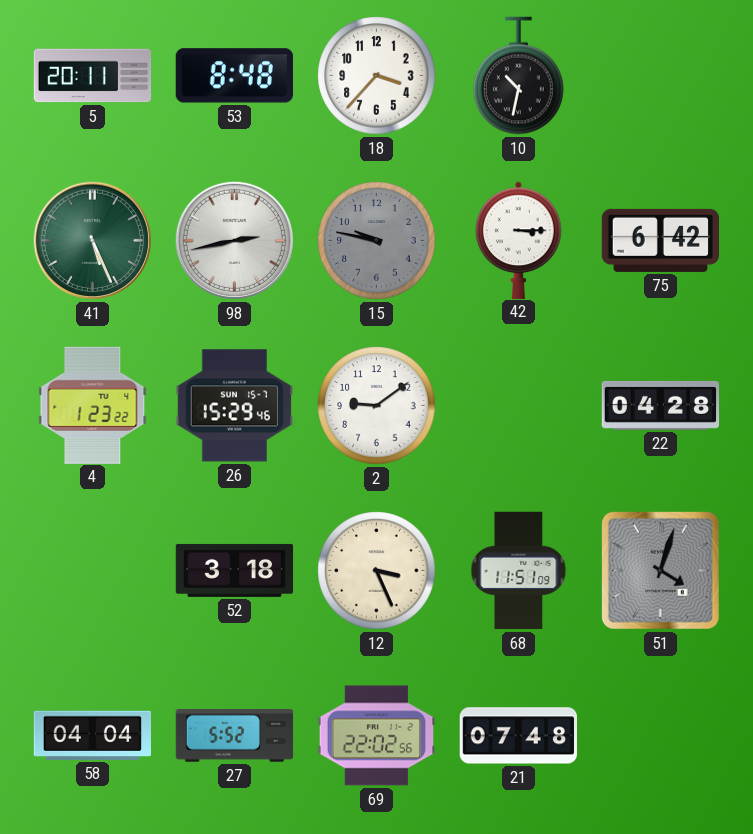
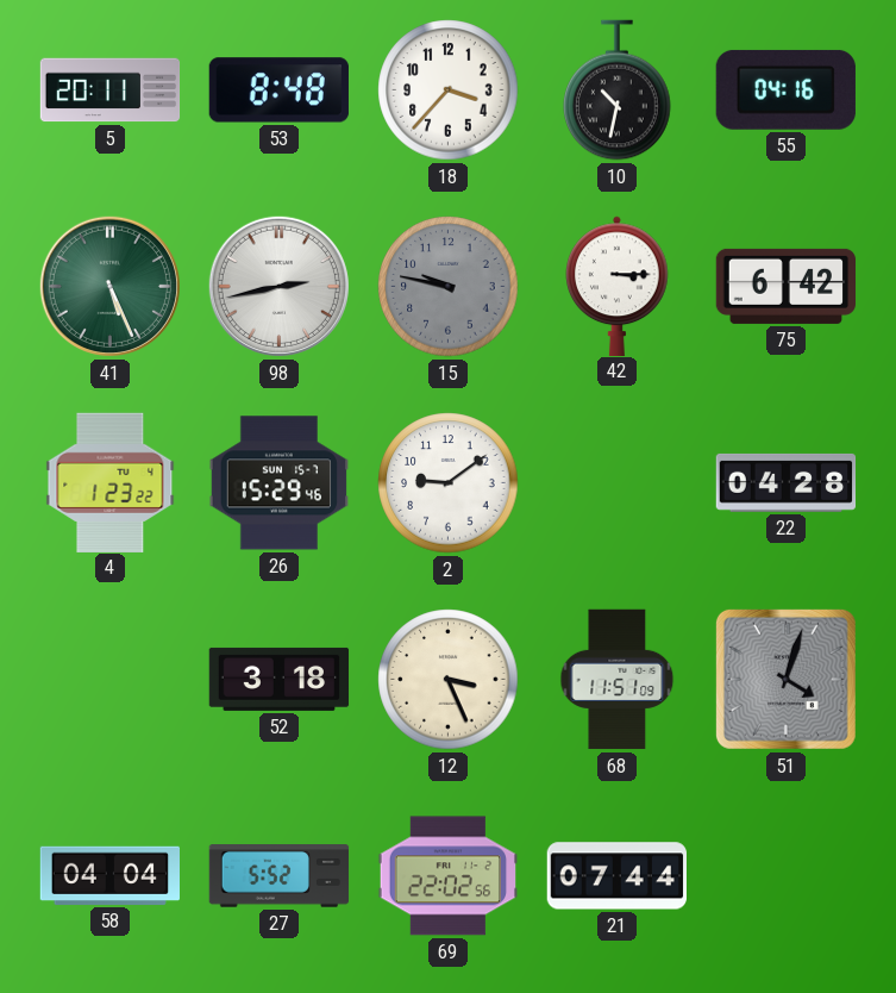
55: none -> 04:16
21: 07:48 -> 07:44
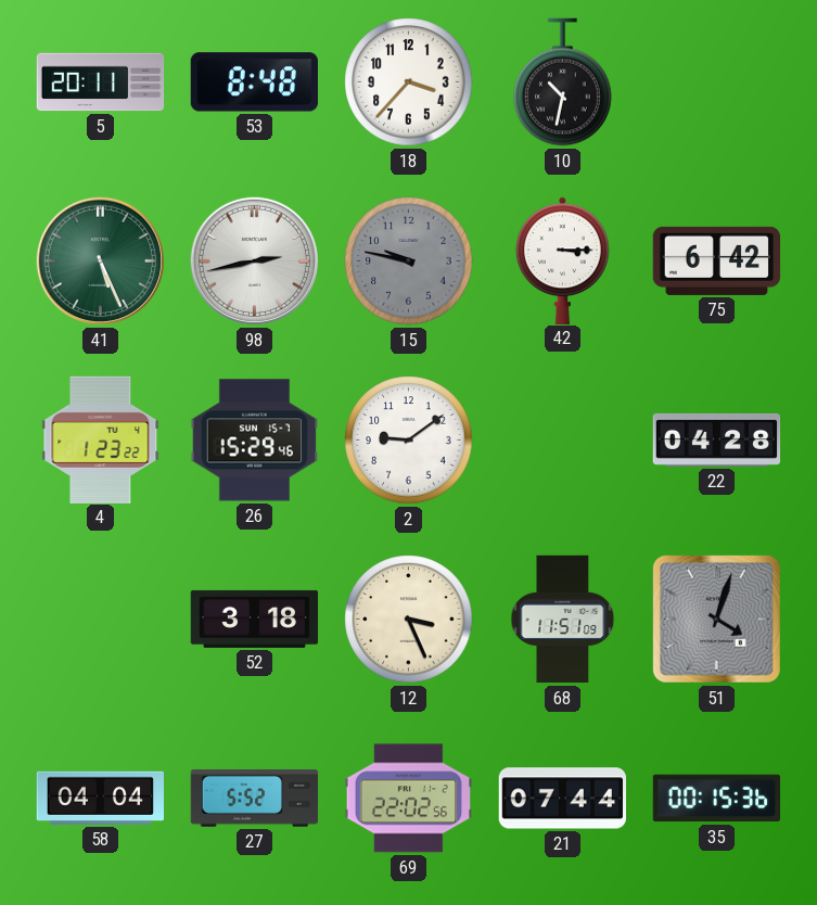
55: 04:16 -> none
35: none -> 00:15
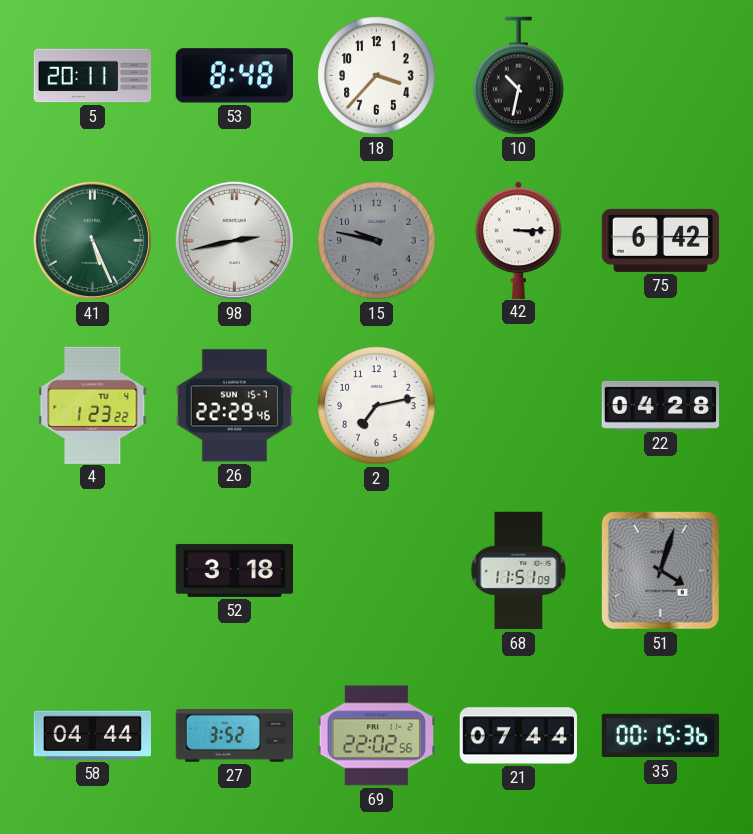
26: 15:29 -> 22:29
2: 9:09 -> 7:13
12: 3:26 -> none
58: 04:04 -> 04:44
27: 5:52 -> 3:52
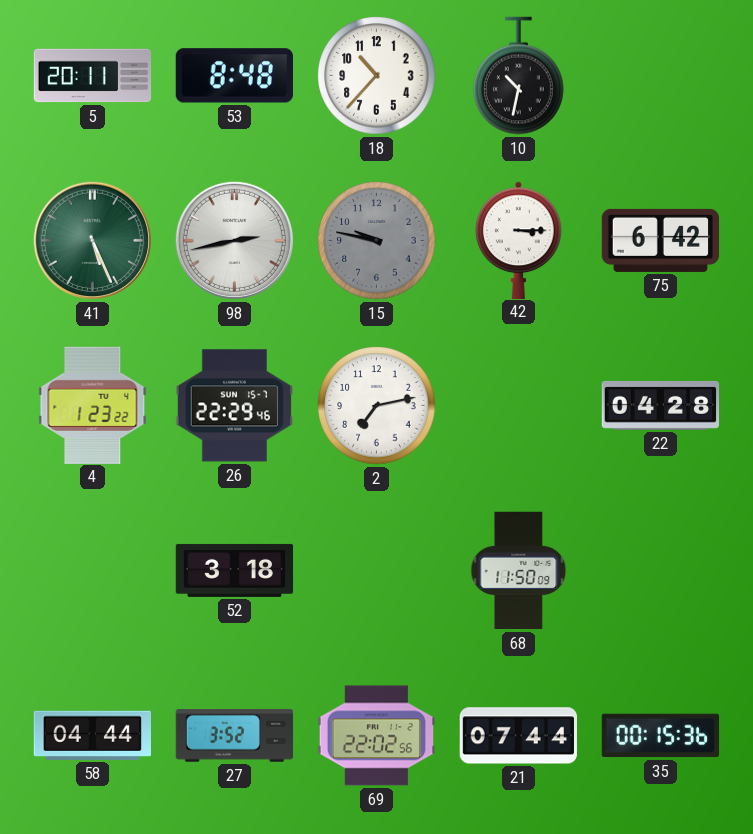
18: 3:37 -> 10:37
68: 11:51 -> 11:50
51: 4:03 -> none
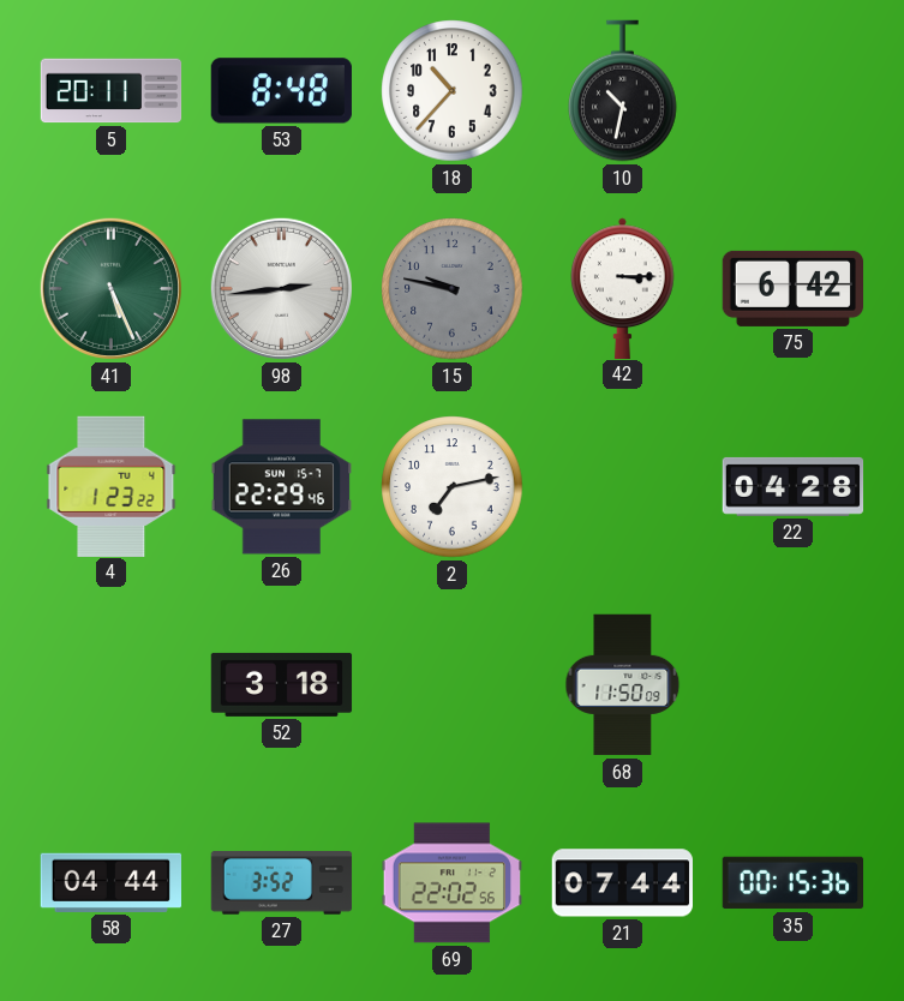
98: 2:43 -> 2:44
